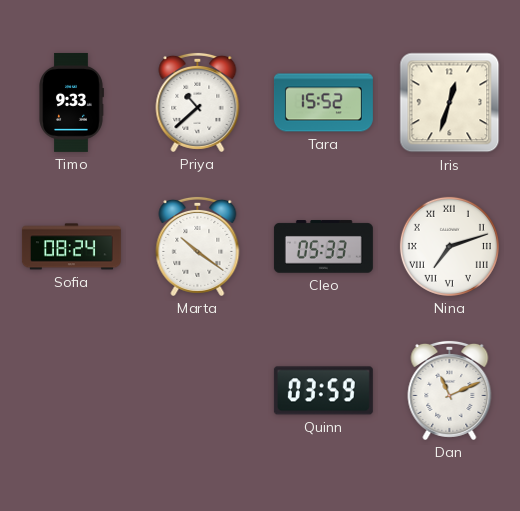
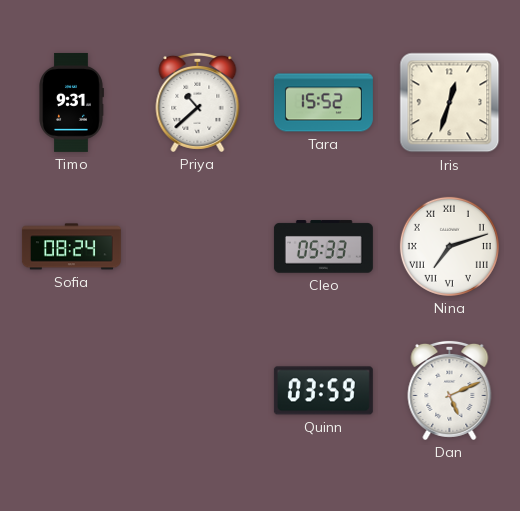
Timo: 9:33 -> 9:31
Marta: 10:21 -> none
Dan: 11:11 -> 5:11
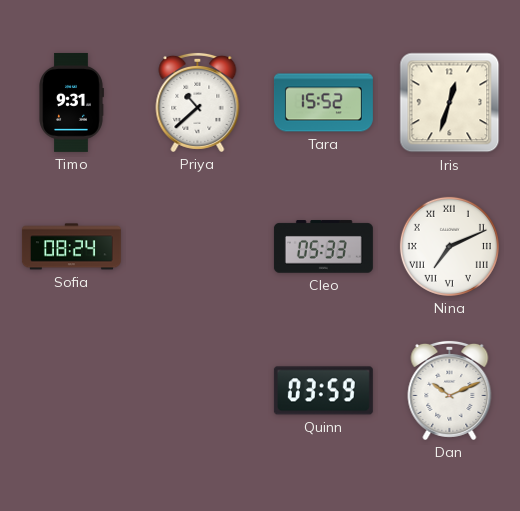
Nina: 7:12 -> 7:11
Dan: 5:11 -> 10:11
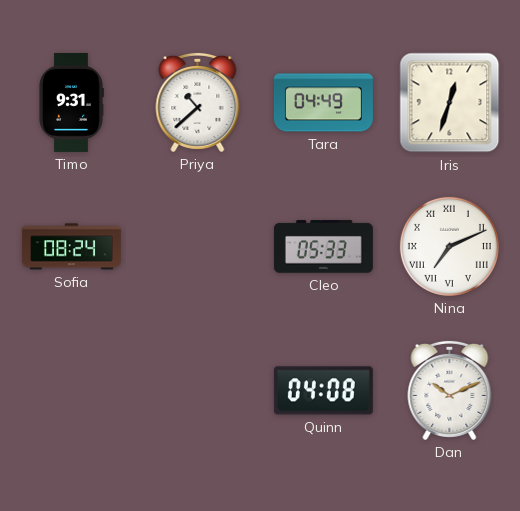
Tara: 15:52 -> 04:49
Quinn: 03:59 -> 04:08
